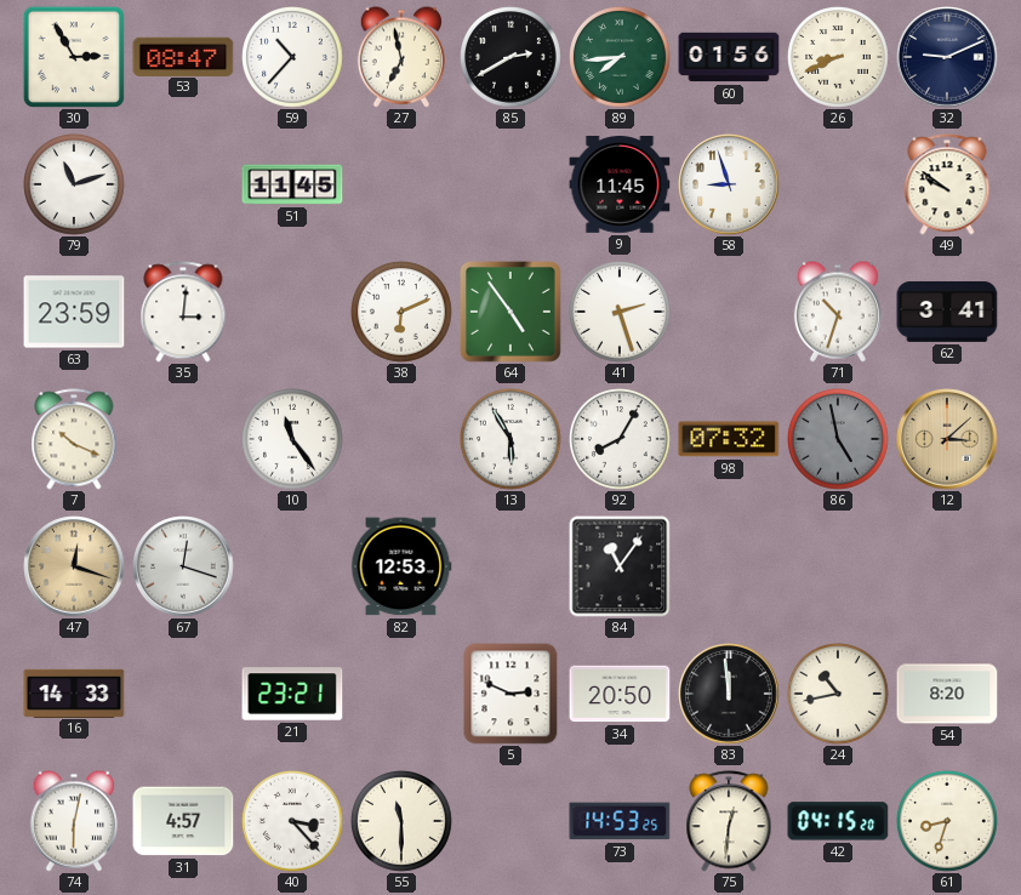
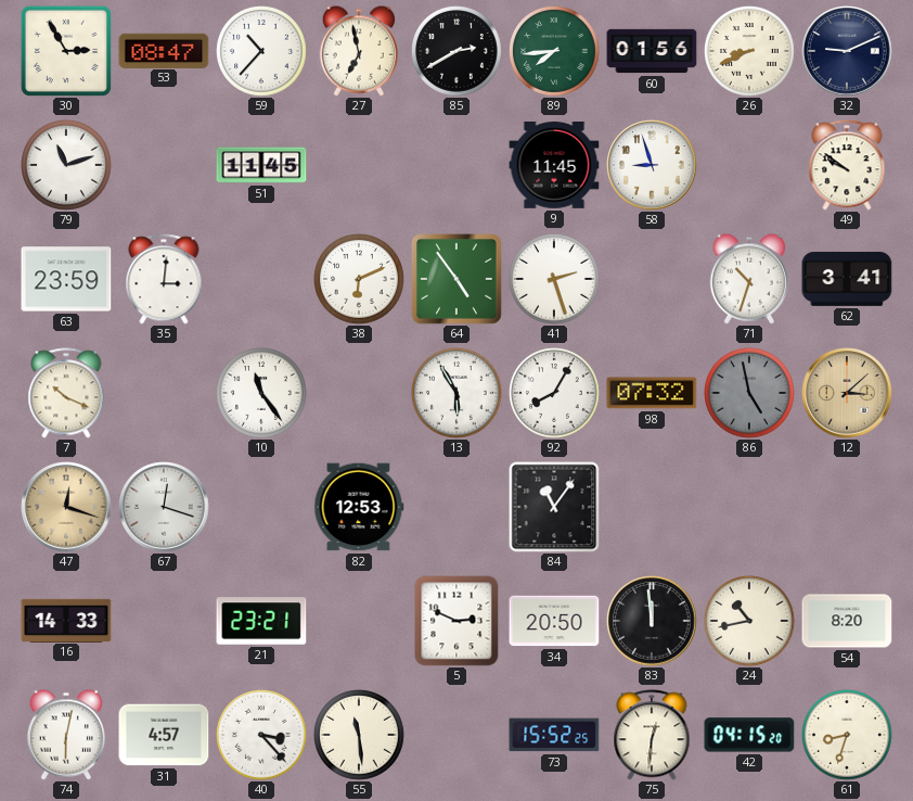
55: 11:30 -> 11:29
73: 14:53 -> 15:52
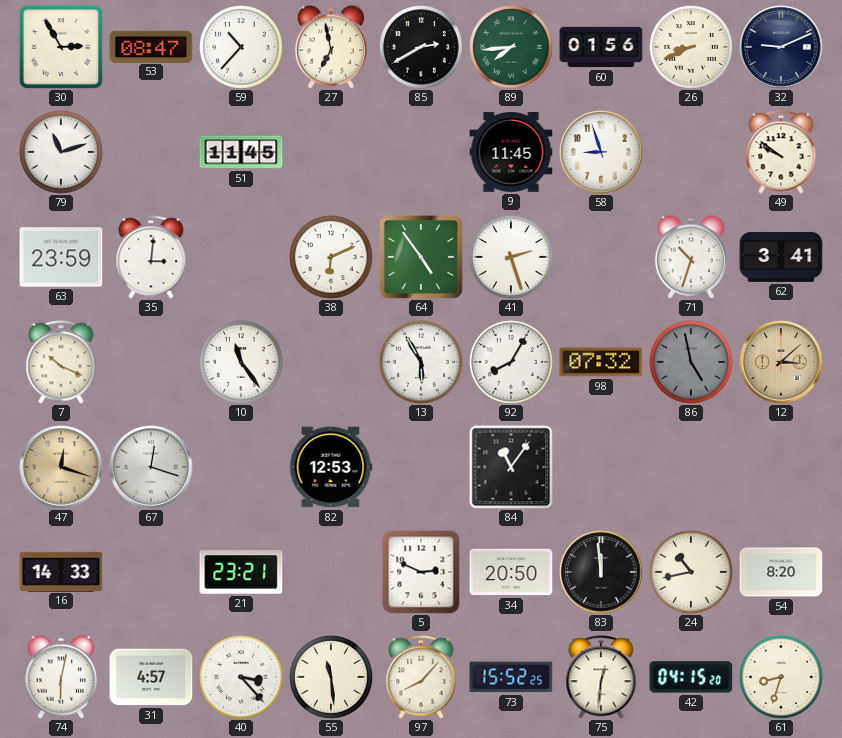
97: none -> 8:07
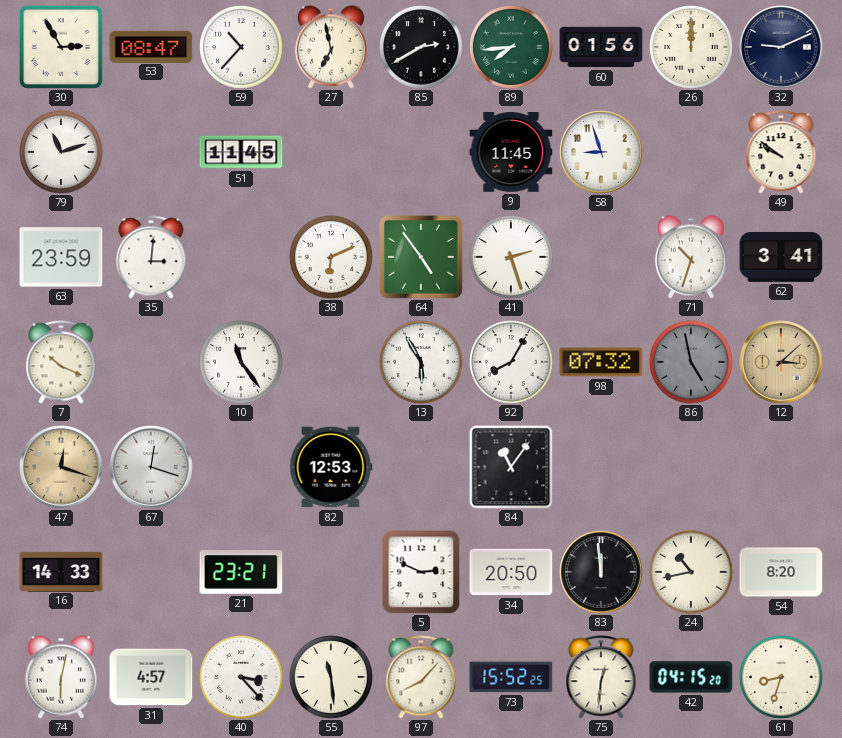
26: 8:41 -> 12:00
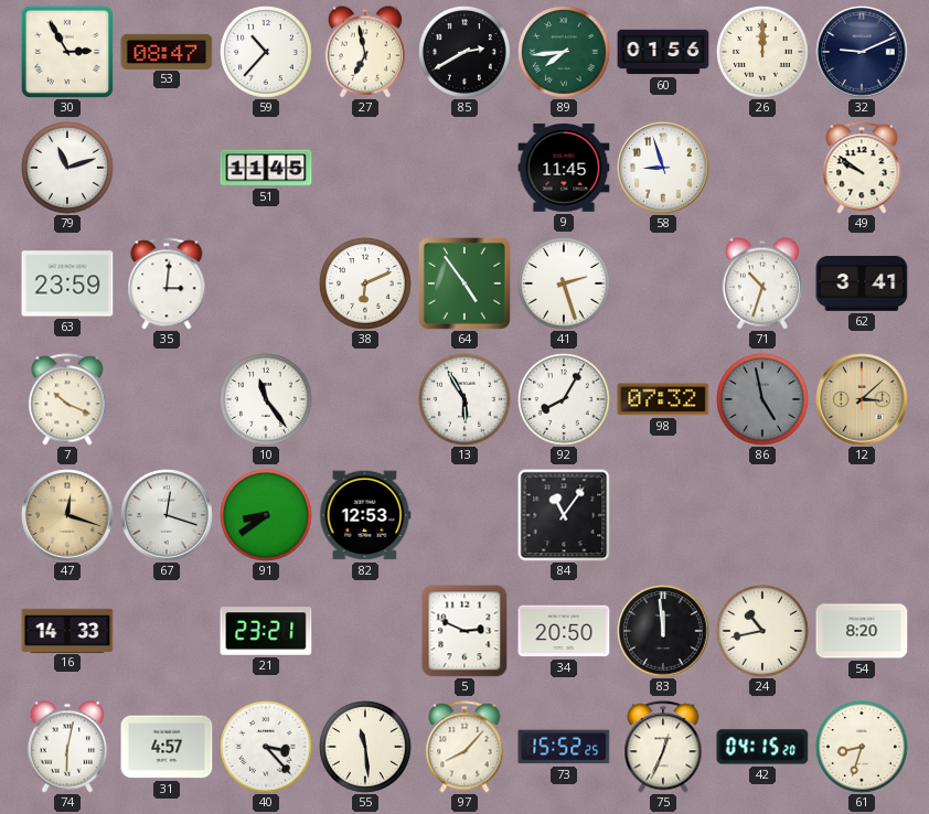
91: none -> 8:39
75: 12:31 -> 12:34
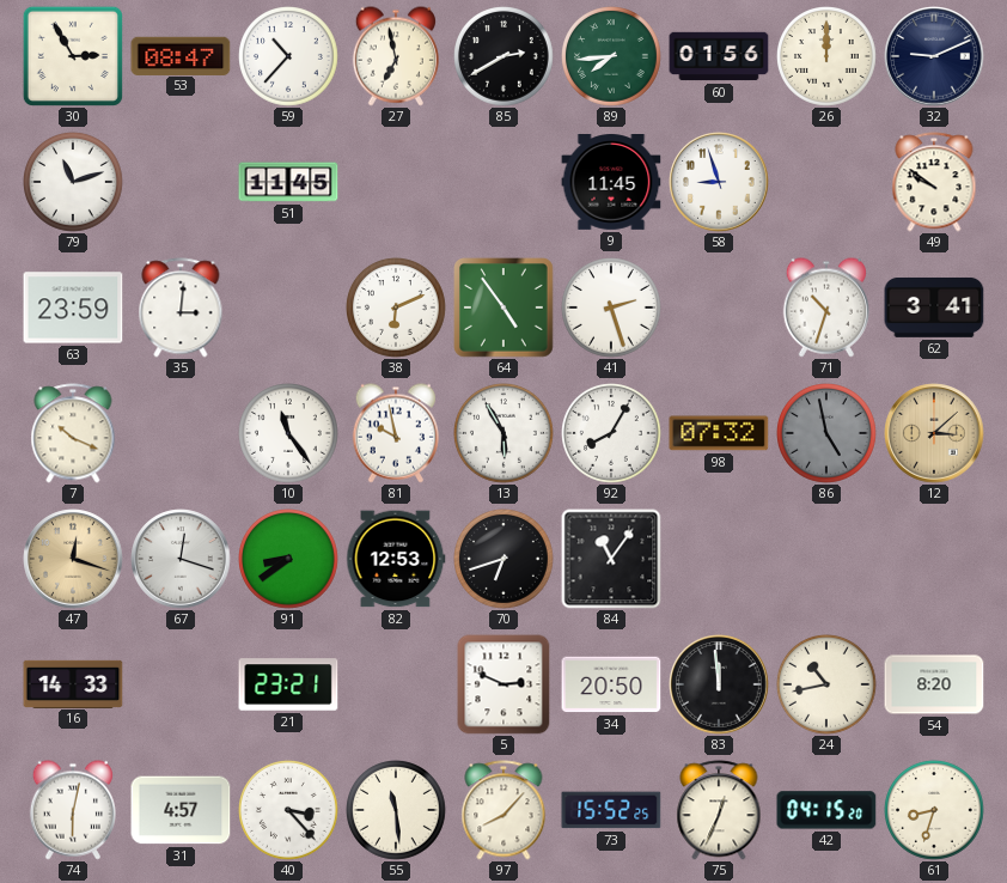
81: none -> 9:58
70: none -> 6:42
